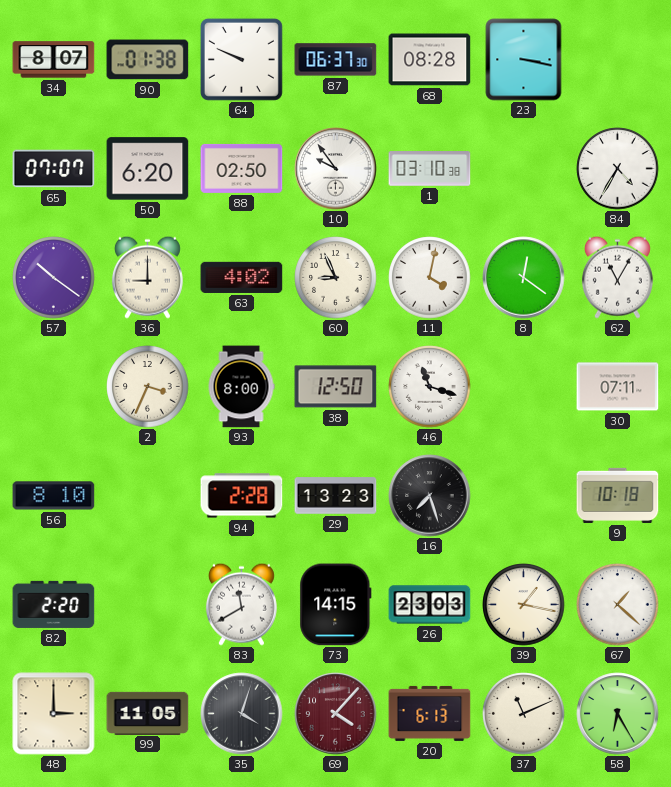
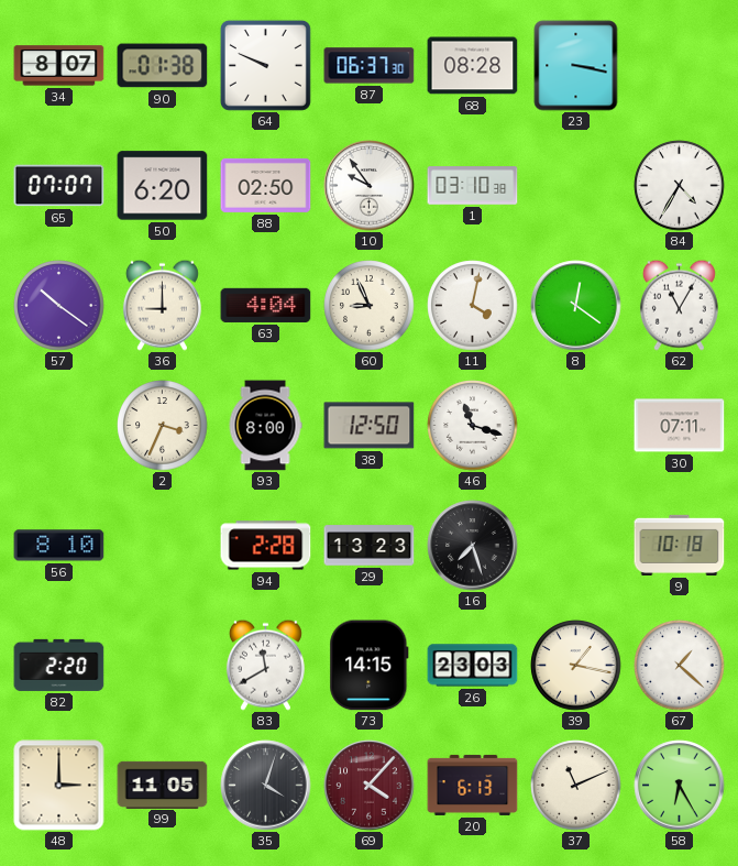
63: 4:02 -> 4:04
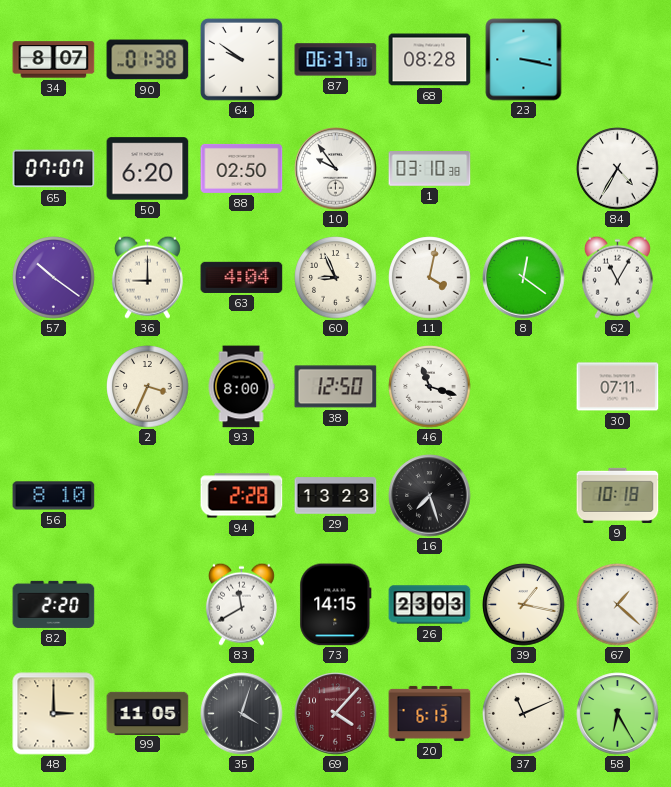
64: 9:49 -> 9:51
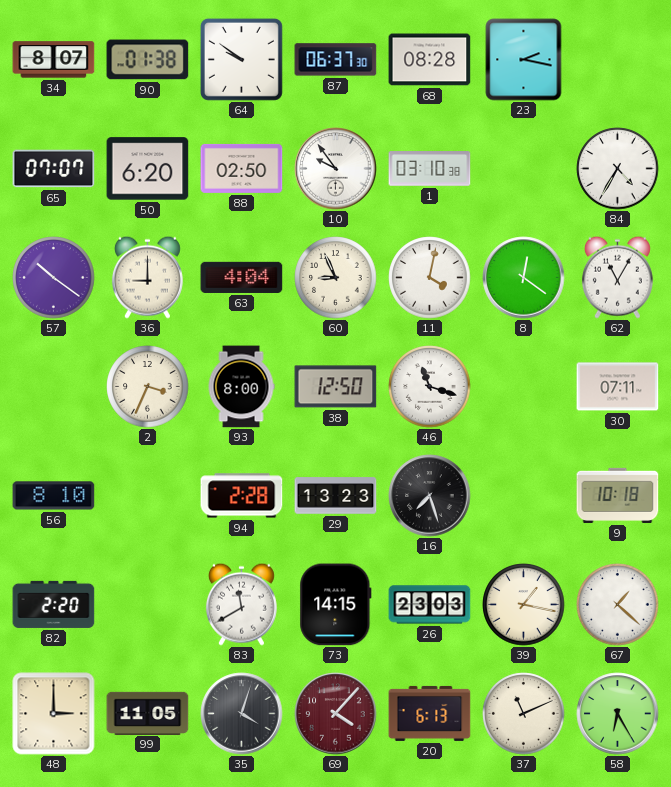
23: 3:17 -> 2:17
